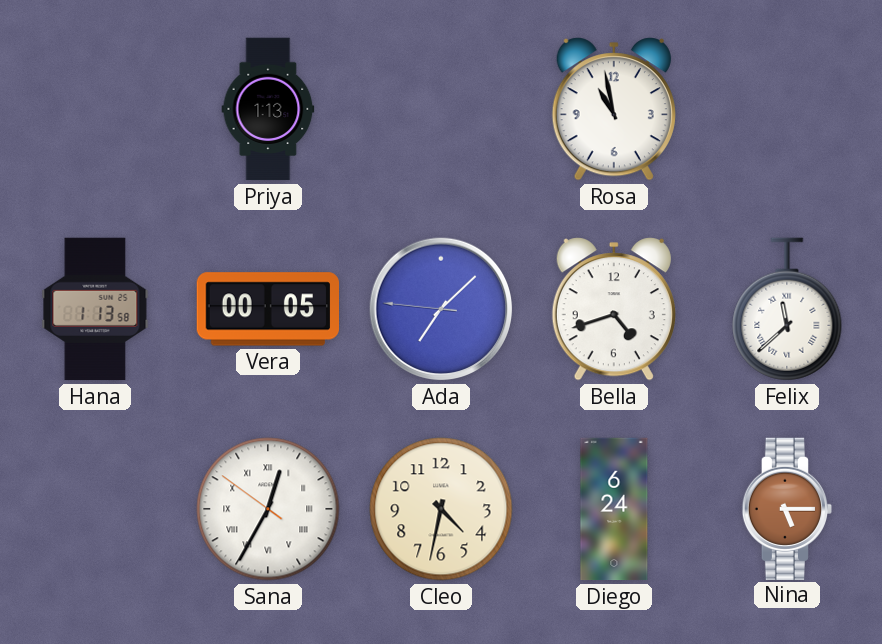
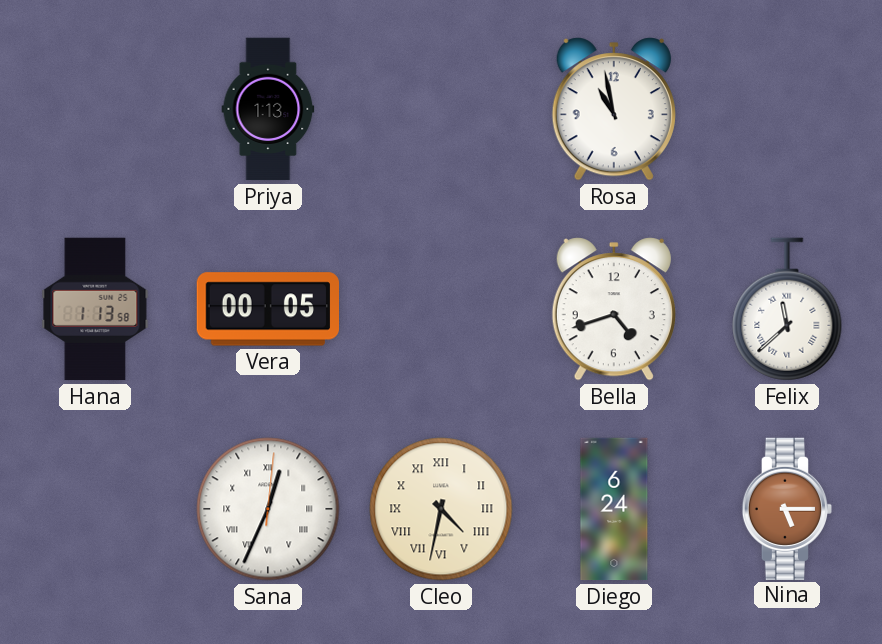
Ada: 7:07 -> none
Sana: 12:34:51 -> 12:34:01
Cleo numerals: Arabic -> Roman
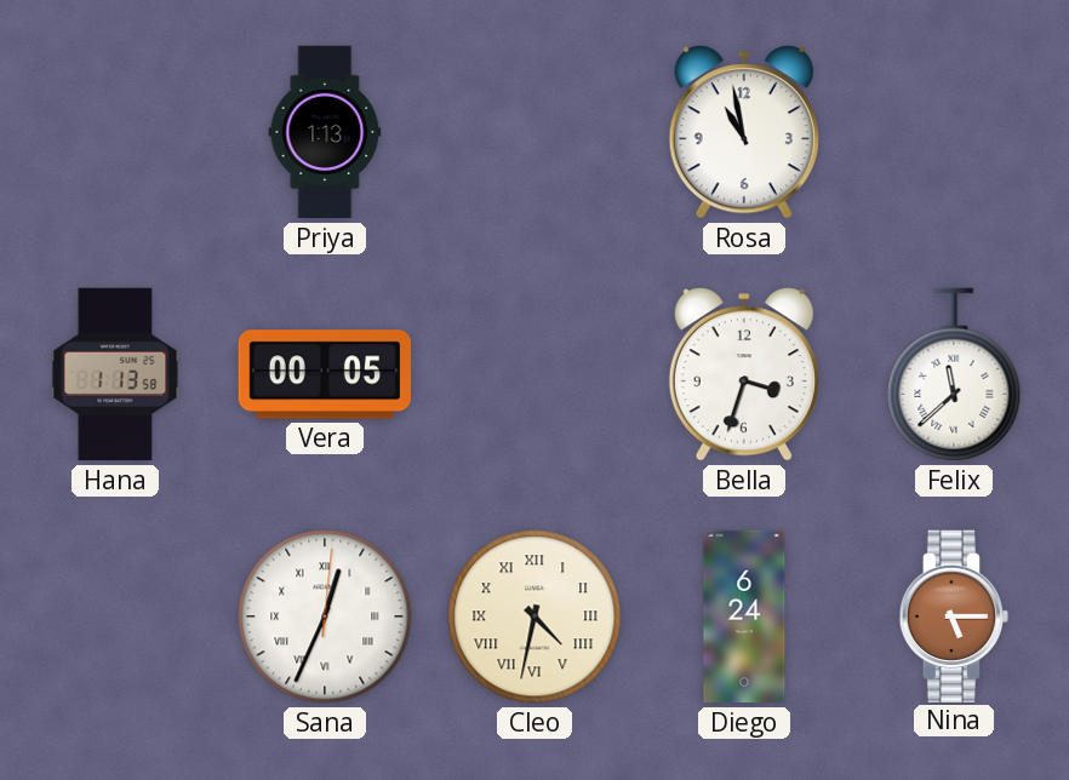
Bella: 4:42 -> 3:33
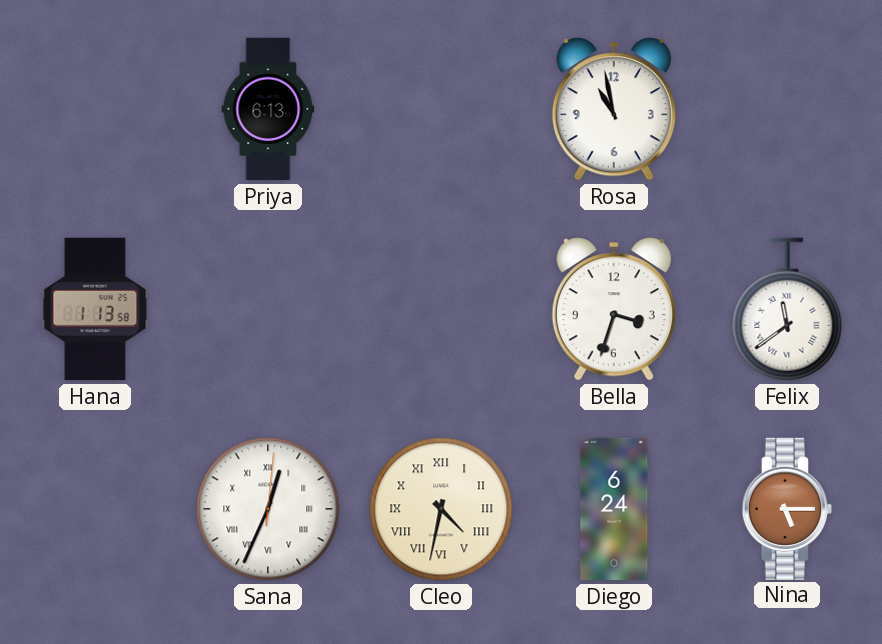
Priya: 1:13 -> 6:13
Vera: 00:05 -> none
Felix: 11:38 -> 11:39
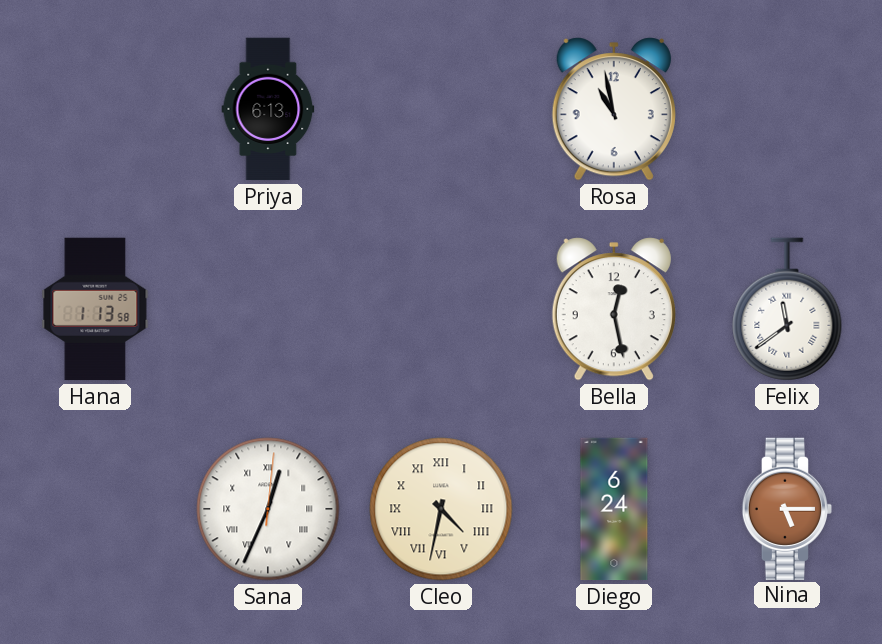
Bella: 3:33 -> 12:28
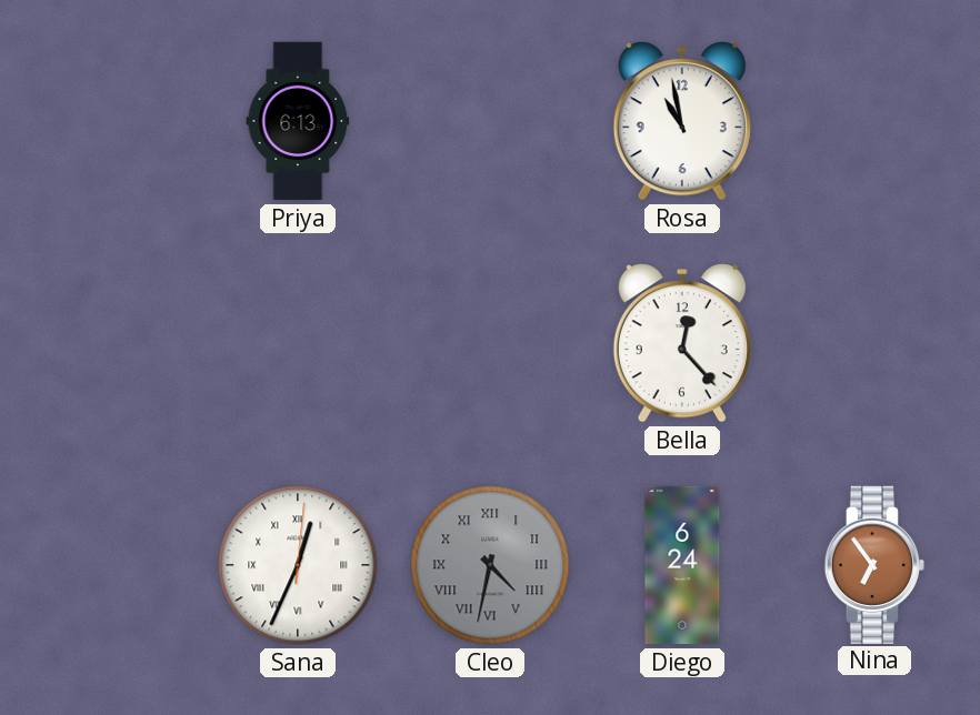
Hana: 1:13 -> none
Bella: 12:28 -> 12:23
Felix: 11:39 -> none
Cleo dial: cream -> grey
Nina: 5:15 -> 6:54
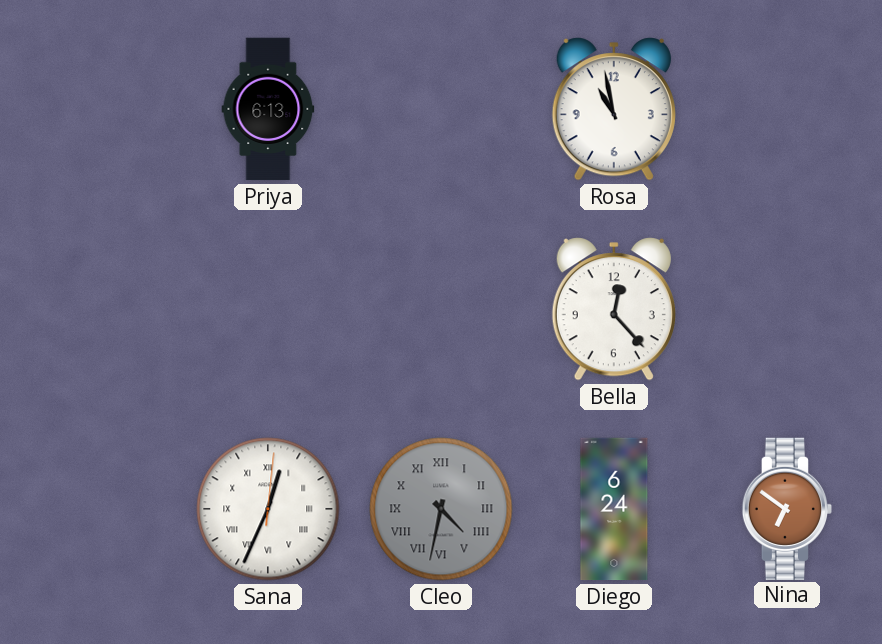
Nina: 6:54 -> 6:51
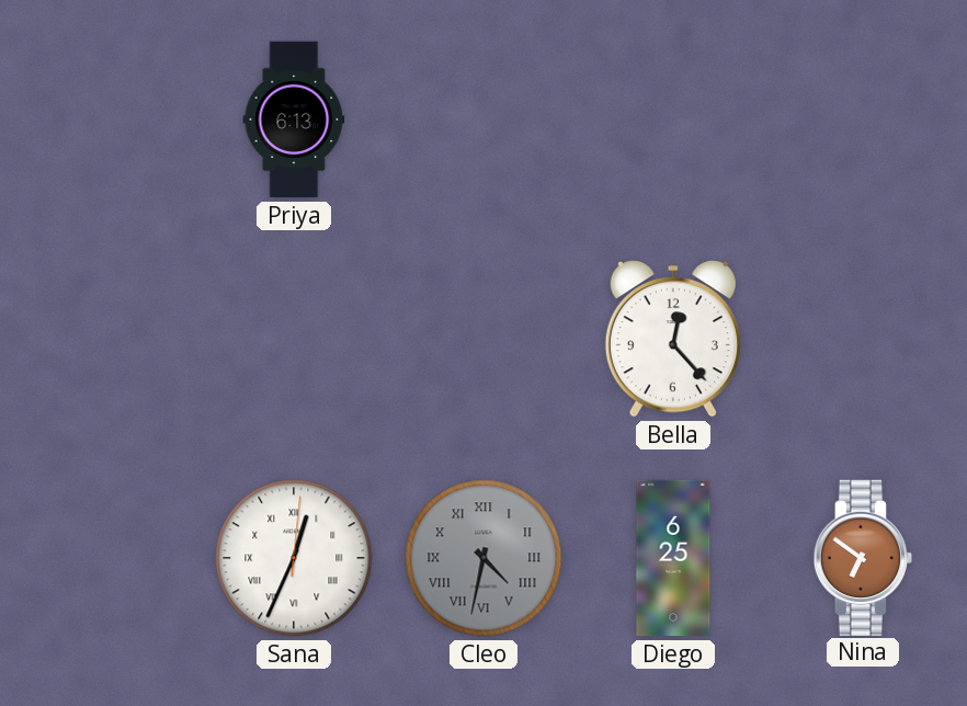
Rosa: 10:58 -> none
Diego: 6:24 -> 6:25
